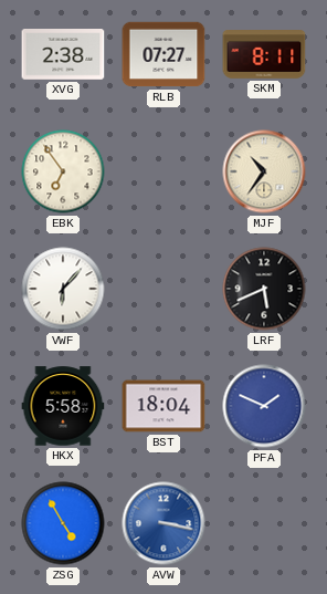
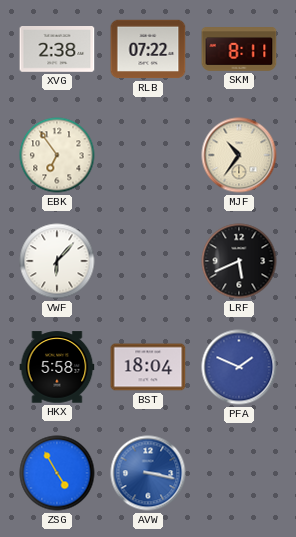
RLB: 07:27 -> 07:22
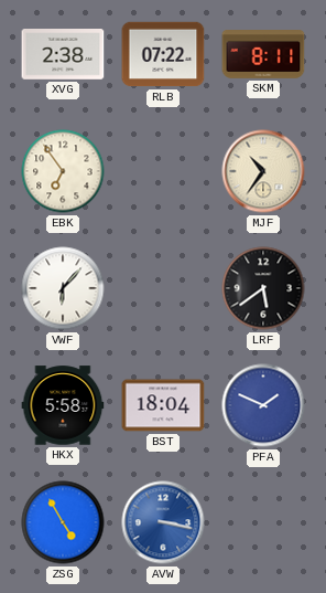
LRF: 5:41 -> 5:39
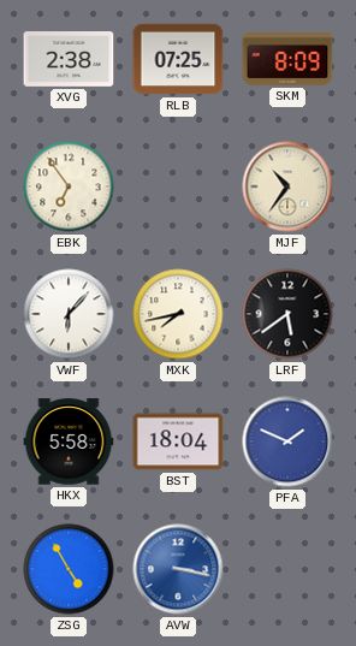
RLB: 07:22 -> 07:25
SKM: 8:11 -> 8:09
MXK: none -> 7:43
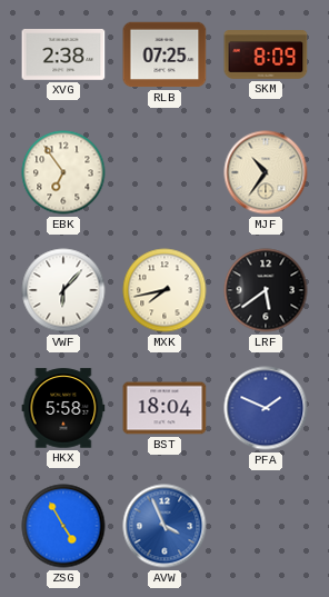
AVW: 3:17 -> 3:56
